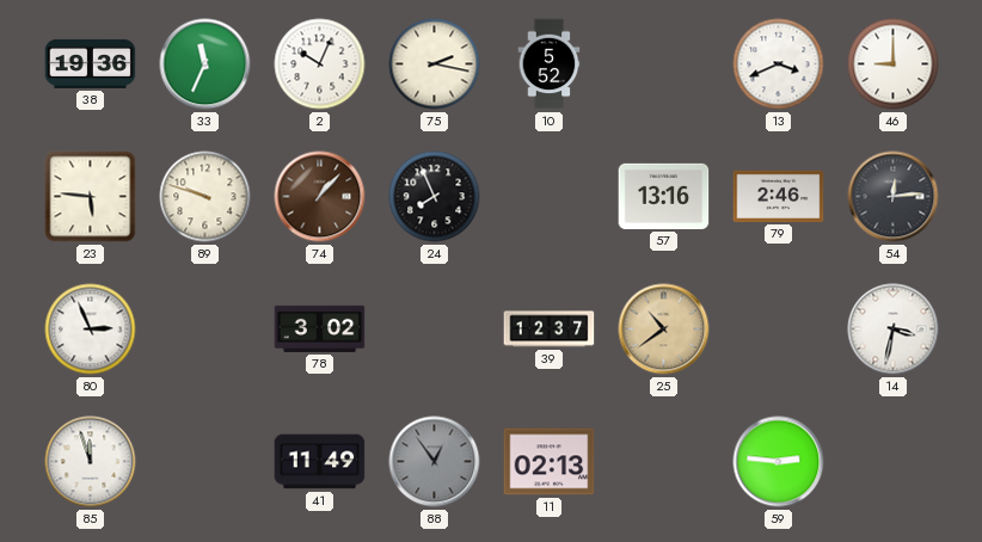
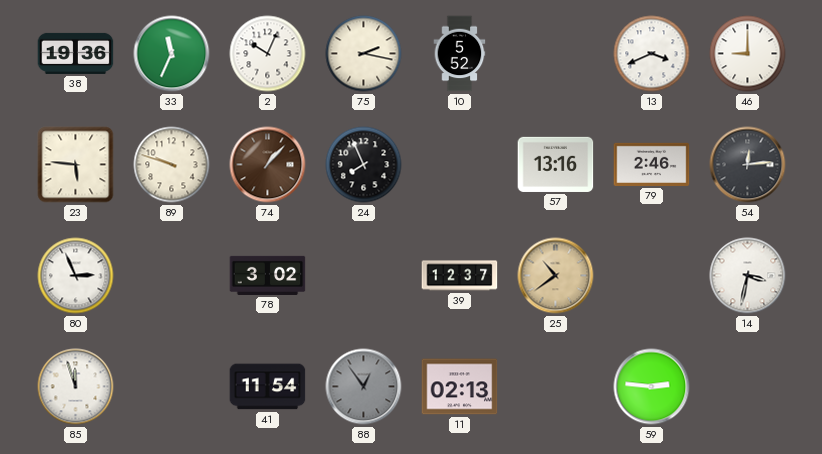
41: 11:49 -> 11:54
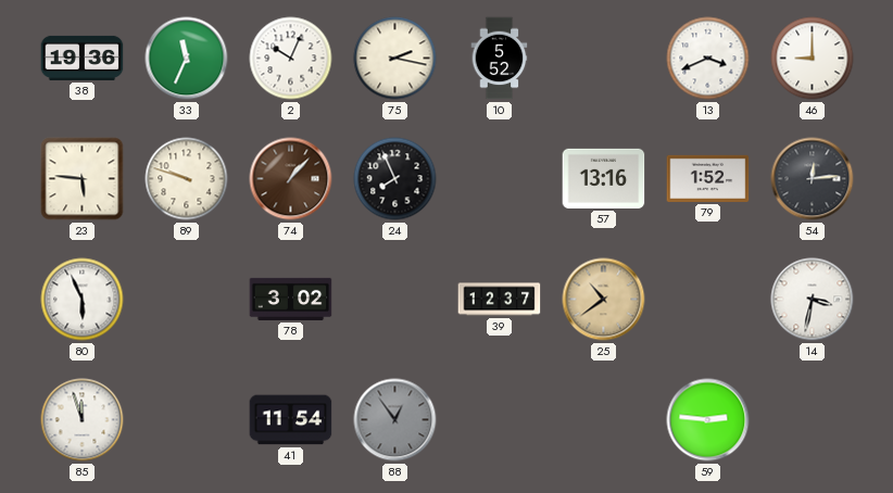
79: 2:46 -> 1:52
80: 2:56 -> 5:56
11: 02:13 -> none
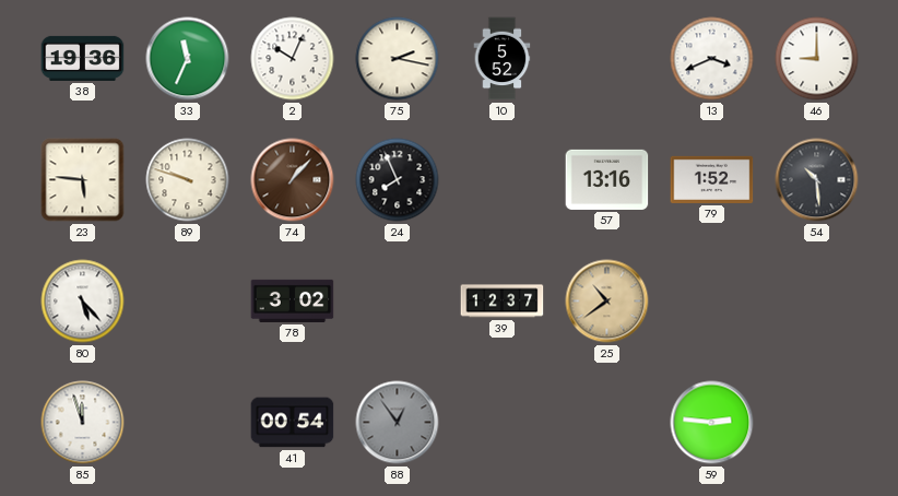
54: 12:14 -> 10:29
80: 5:56 -> 5:23
14: 3:32 -> none
41: 11:54 -> 00:54
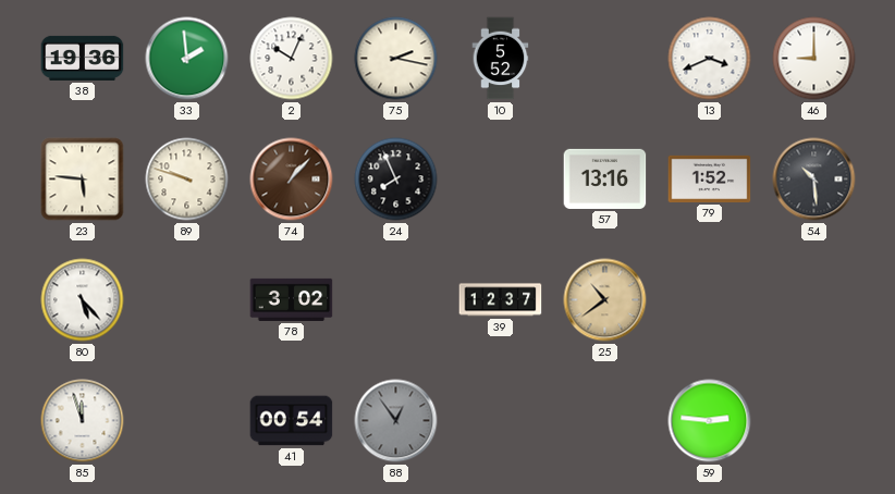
33: 11:34 -> 1:59
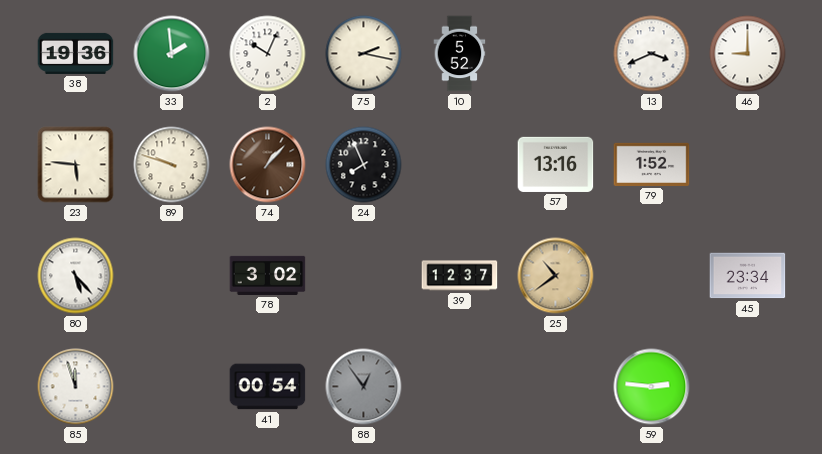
54: 10:29 -> none
45: none -> 23:34
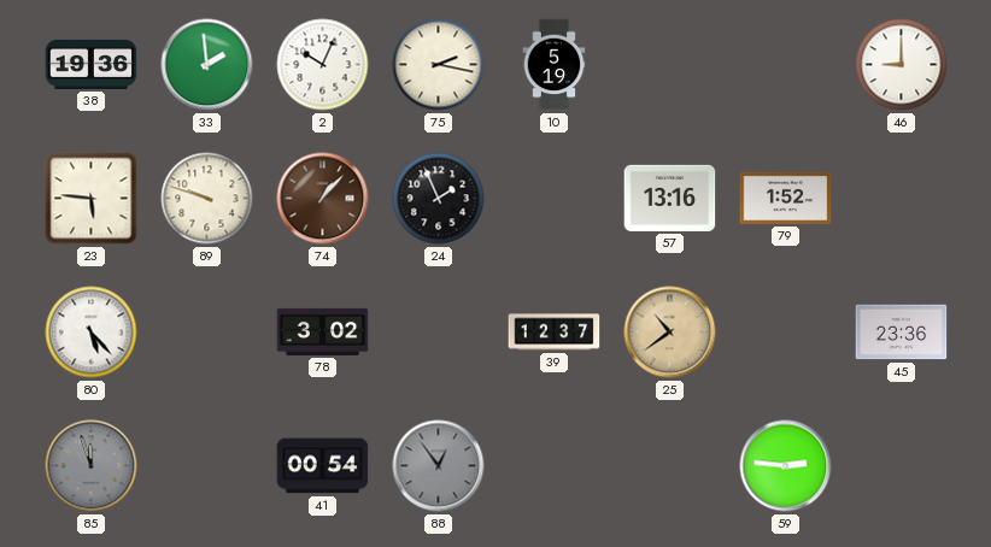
10: 5:52 -> 5:19
13: 3:41 -> none
24: 7:56 -> 1:56
45: 23:34 -> 23:36
85 dial: white -> grey
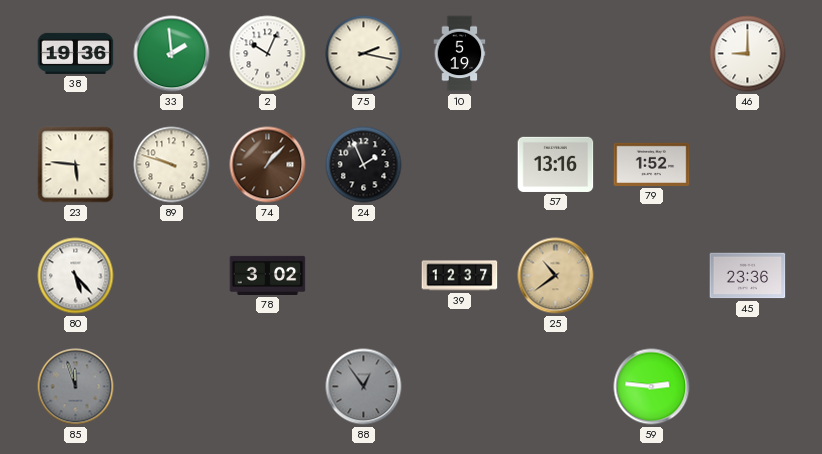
41: 00:54 -> none
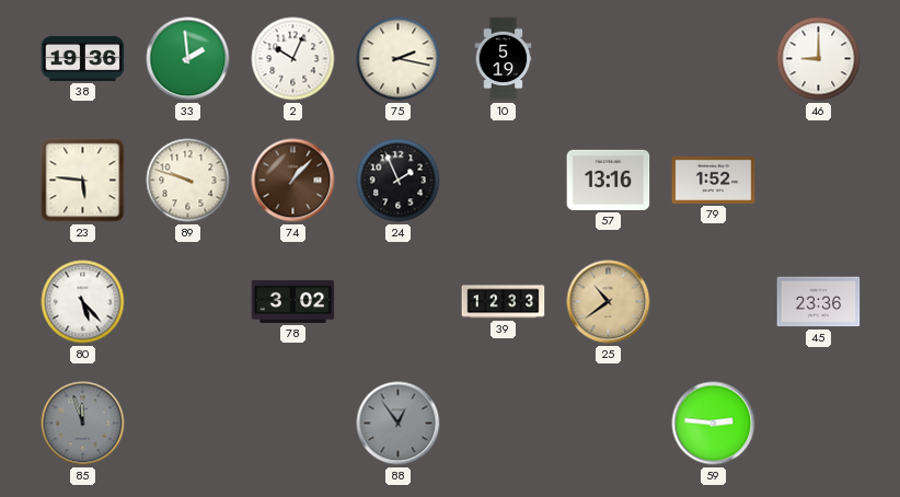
39: 12:37 -> 12:33
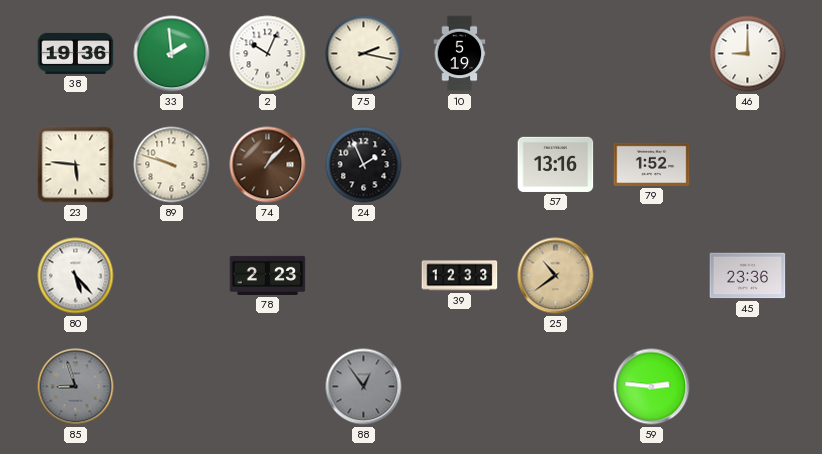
78: 3:02 -> 2:23
85: 11:57 -> 8:57
